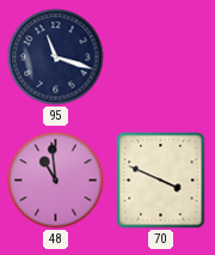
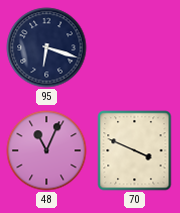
95: 11:18 -> 6:18
48: 10:59 -> 11:04
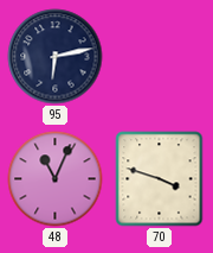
95: 6:18 -> 6:13
70: 3:49 -> 3:48
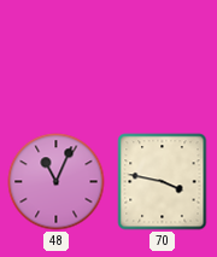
95: 6:13 -> none
70: 3:48 -> 3:47
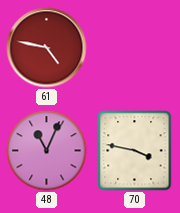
61: none -> 4:47
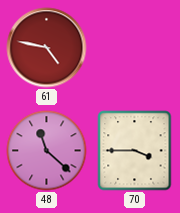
48: 11:04 -> 11:22
70: 3:47 -> 3:45
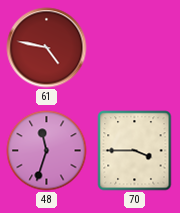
48: 11:22 -> 11:33
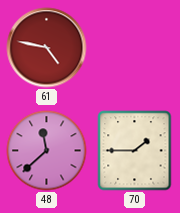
48: 11:33 -> 11:38
70: 3:45 -> 1:45
